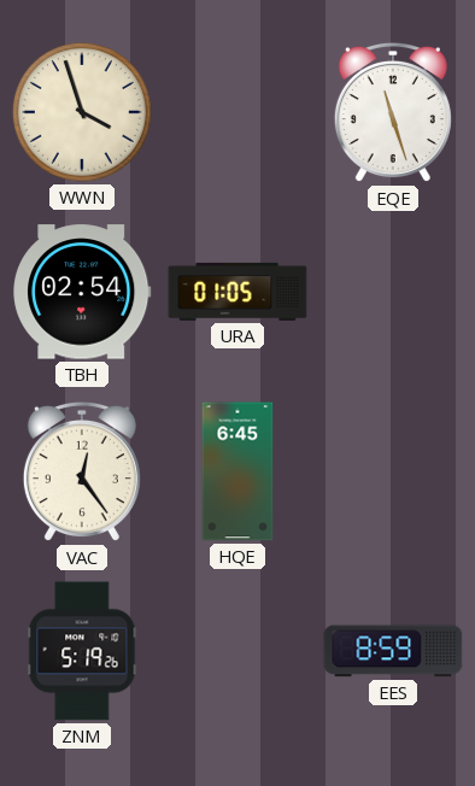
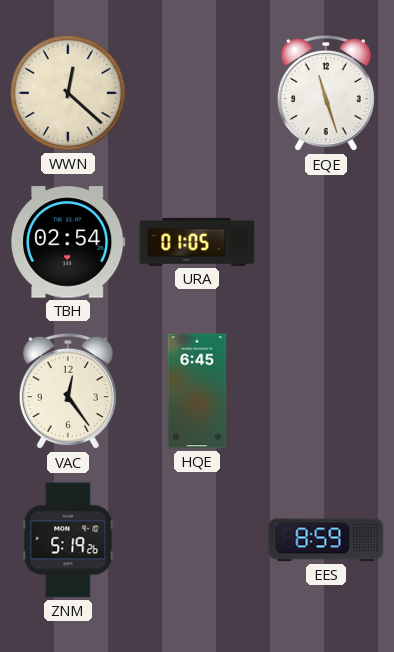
WWN: 3:57 -> 12:22
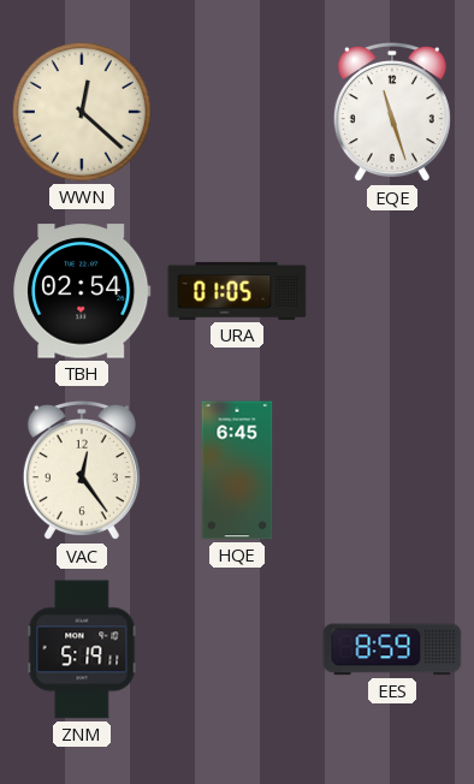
ZNM: 5:19:26 -> 5:19:11
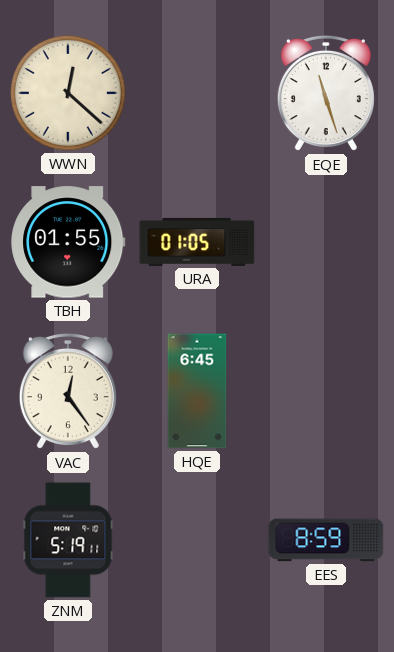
TBH: 02:54 -> 01:55
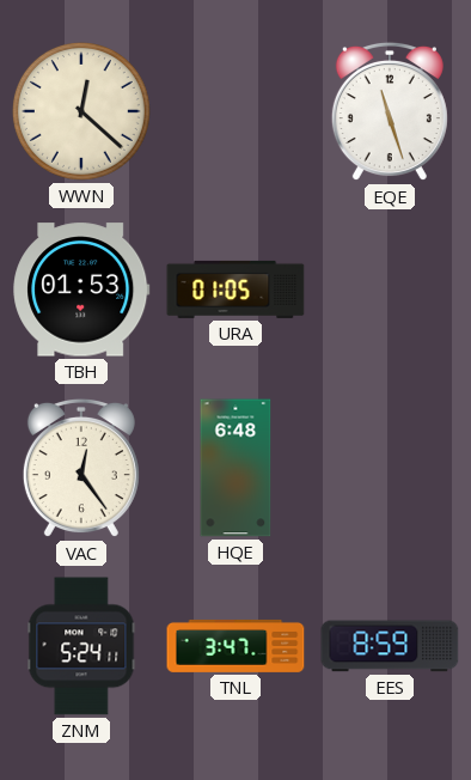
TBH: 01:55 -> 01:53
HQE: 6:45 -> 6:48
ZNM: 5:19 -> 5:24
TNL: none -> 3:47
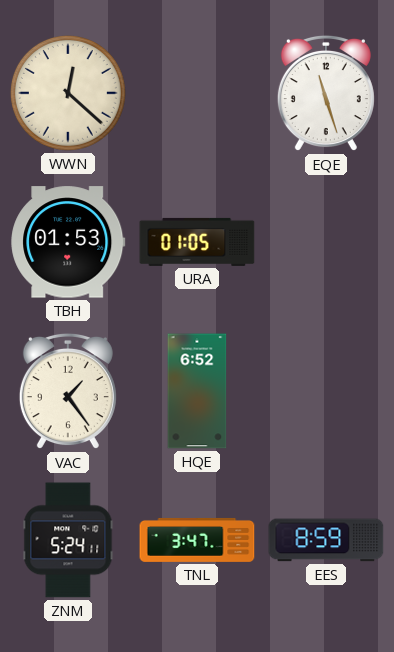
VAC: 12:24 -> 1:24
HQE: 6:48 -> 6:52
